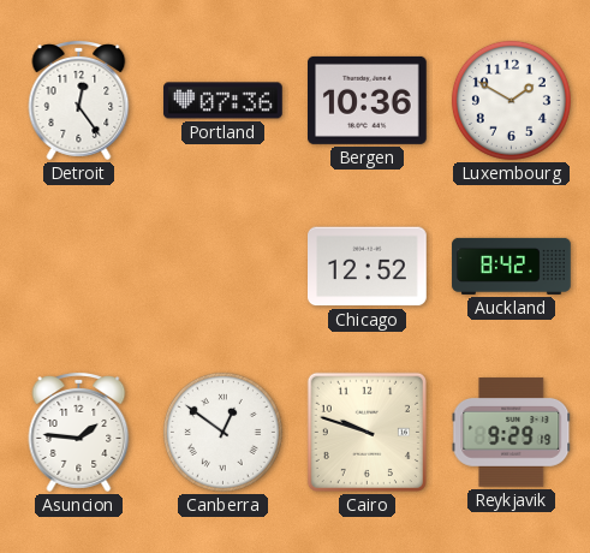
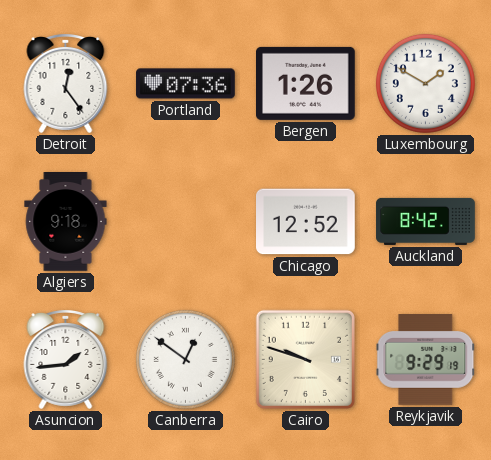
Bergen: 10:36 -> 1:26
Algiers: none -> 9:18
Asuncion: 1:46 -> 1:44
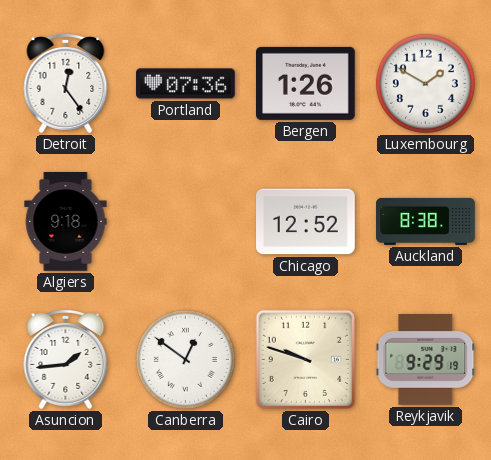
Auckland: 8:42 -> 8:38
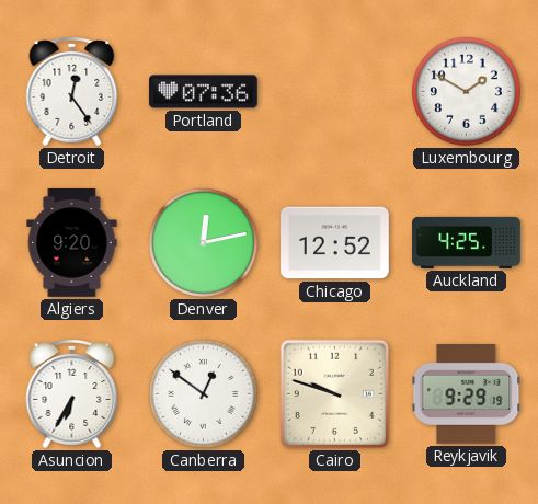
Bergen: 1:26 -> none
Algiers: 9:18 -> 9:20
Denver: none -> 12:13
Auckland: 8:38 -> 4:25
Asuncion: 1:44 -> 6:35
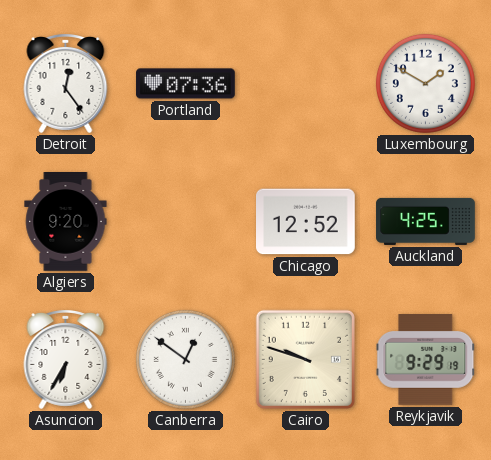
Denver: 12:13 -> none
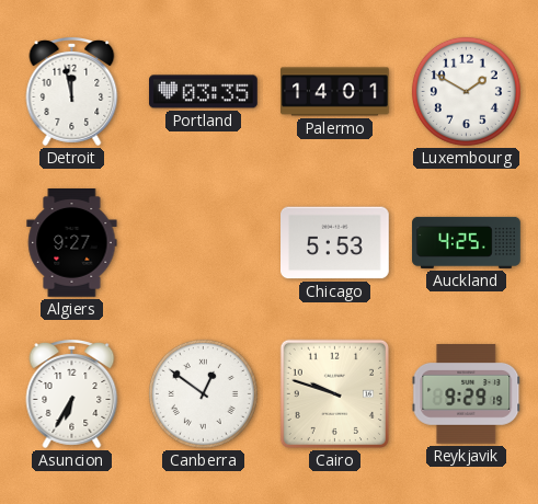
Detroit: 12:24 -> 11:58
Portland: 07:36 -> 03:35
Palermo: none -> 14:01
Algiers: 9:20 -> 9:27
Chicago: 12:52 -> 5:53
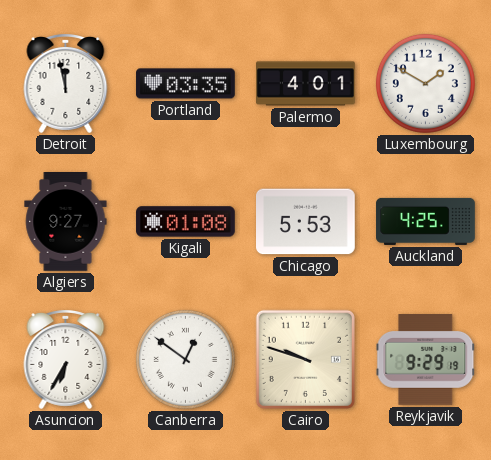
Palermo: 14:01 -> 4:01
Kigali: none -> 01:08
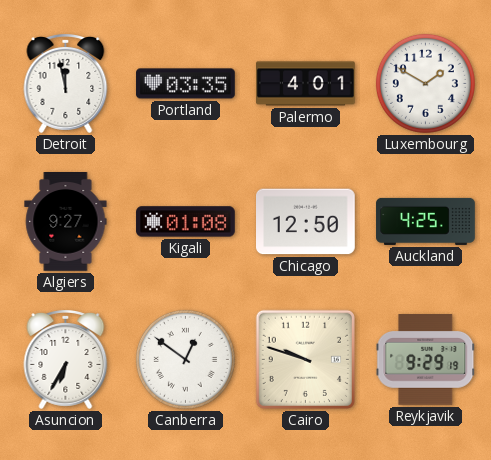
Chicago: 5:53 -> 12:50
